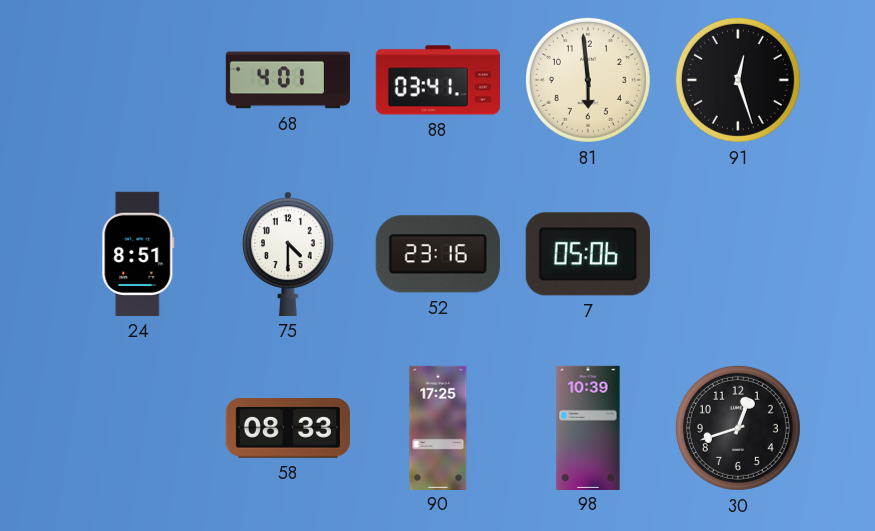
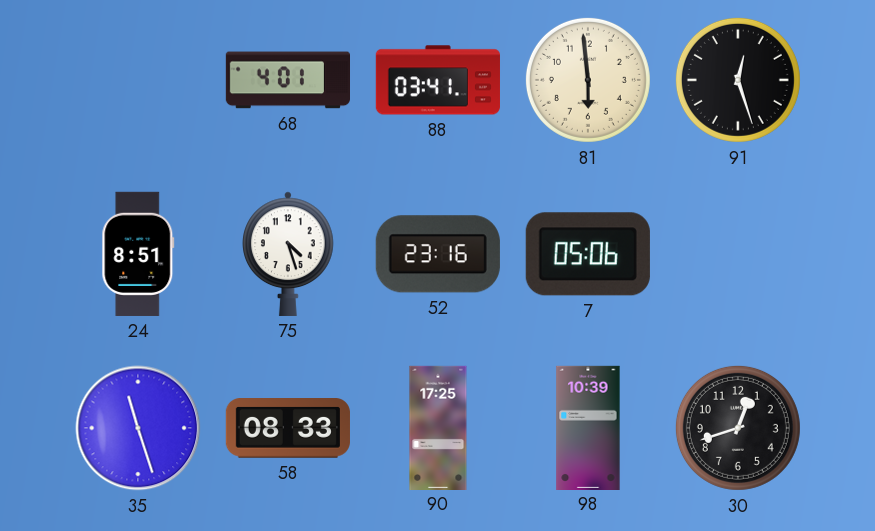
75: 4:30 -> 4:27
35: none -> 11:27
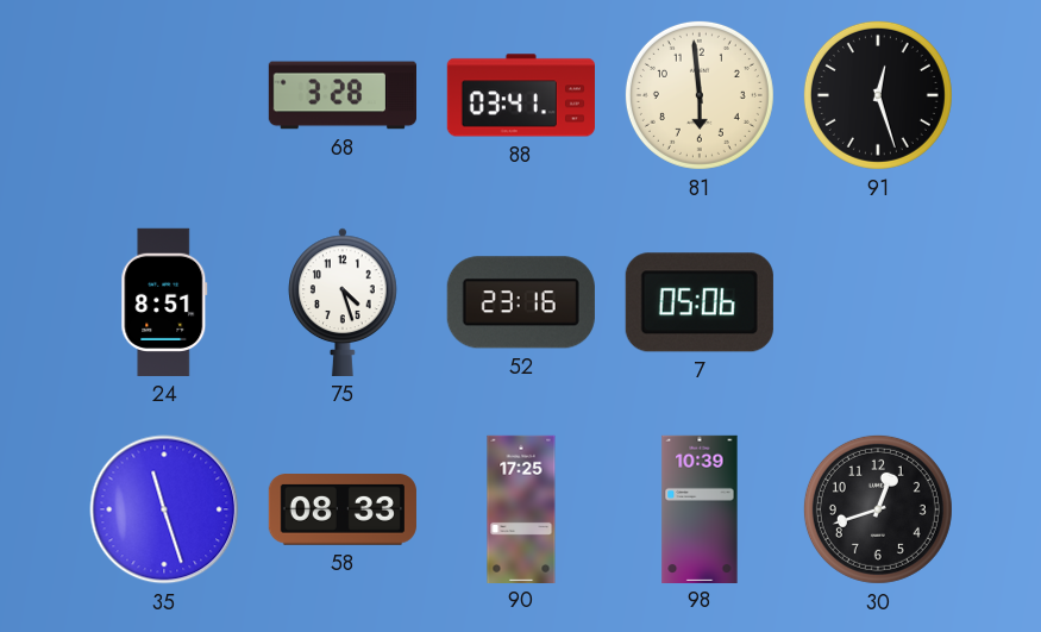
68: 4:01 -> 3:28
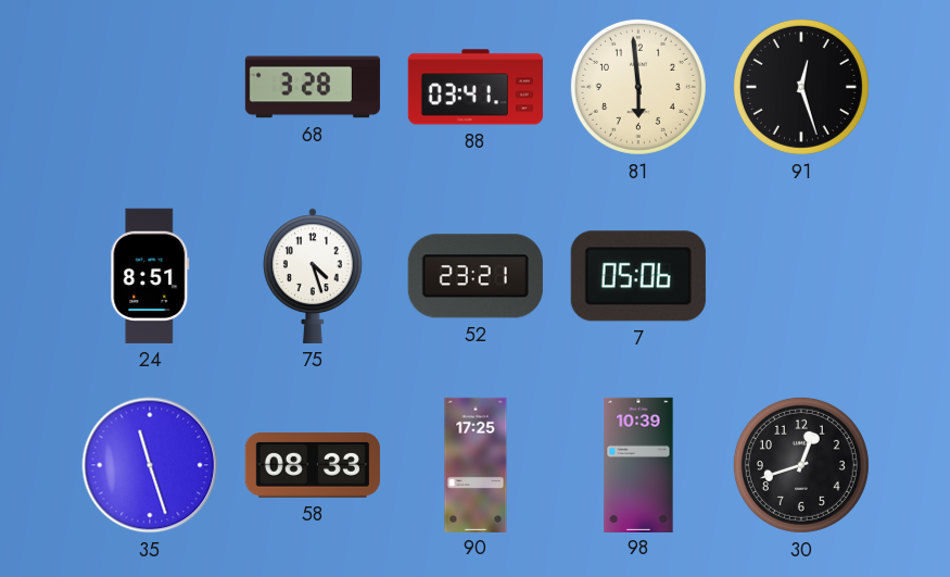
52: 23:16 -> 23:21
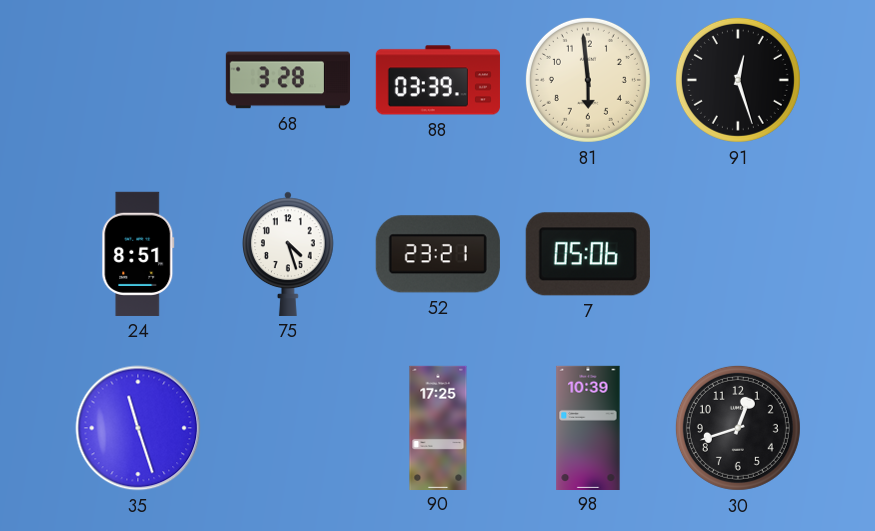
88: 03:41 -> 03:39
58: 08:33 -> none
